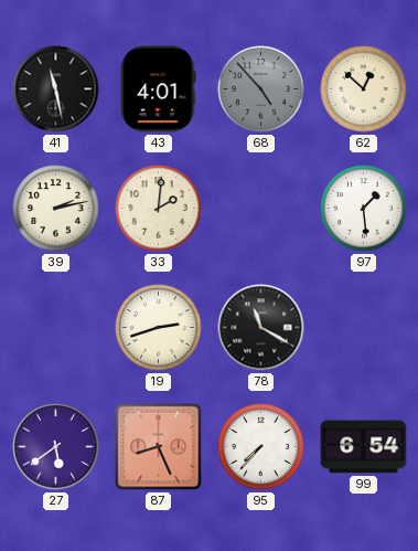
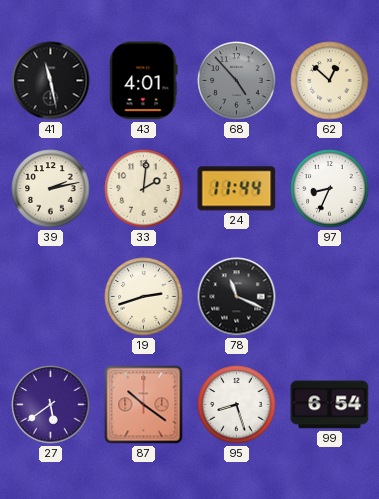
24: none -> 11:44
97: 1:29 -> 8:34
78: 11:20 -> 11:19
87: 8:26 -> 10:21
95: 7:37 -> 8:27
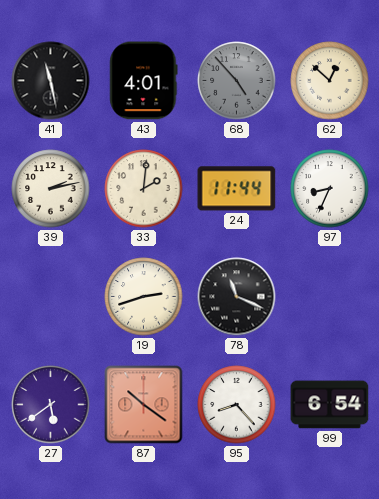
95: 8:27 -> 8:23
